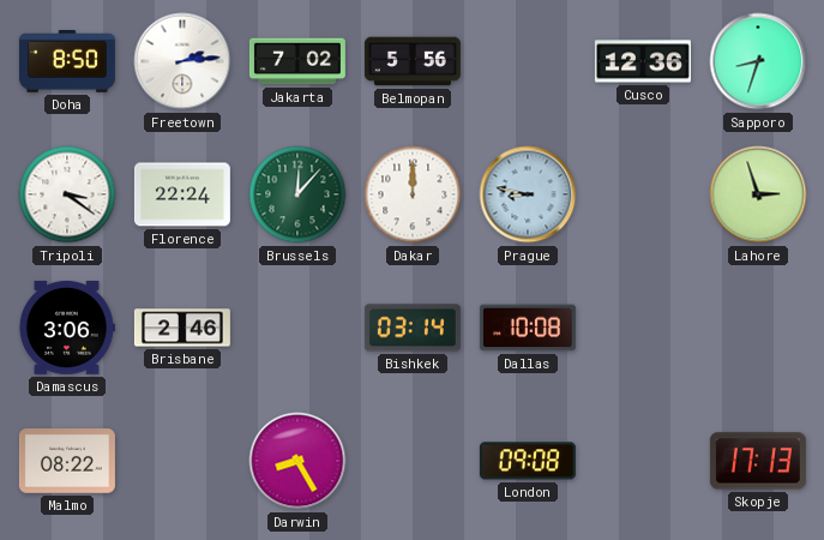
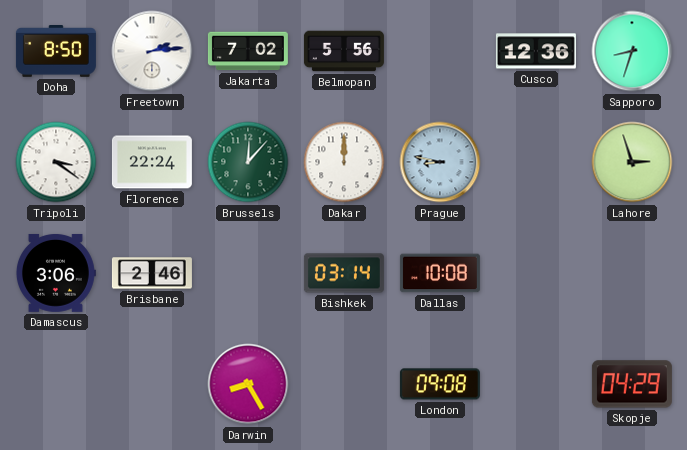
Malmo: 08:22 -> none
Skopje: 17:13 -> 04:29
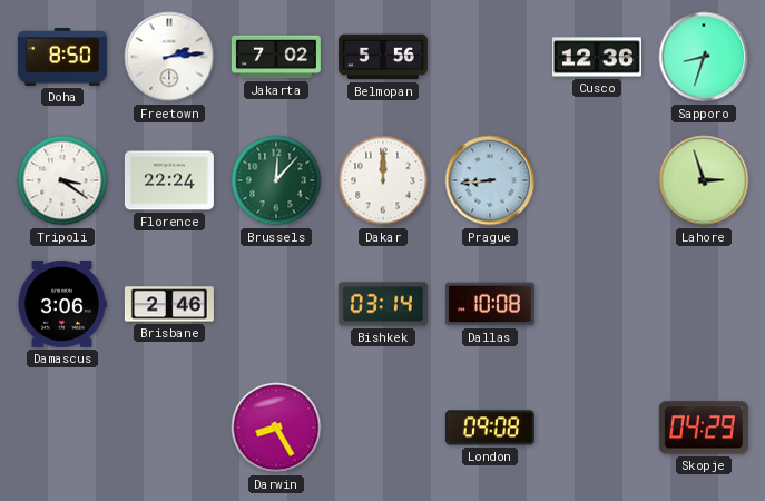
Prague: 8:47 -> 8:44
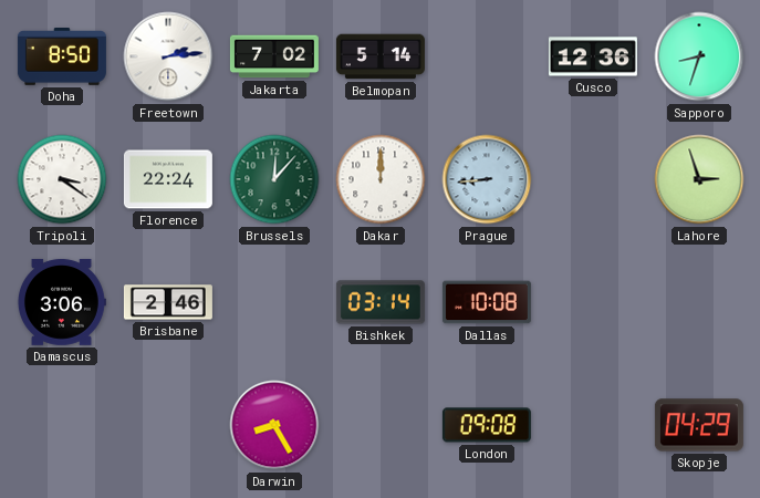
Belmopan: 5:56 -> 5:14
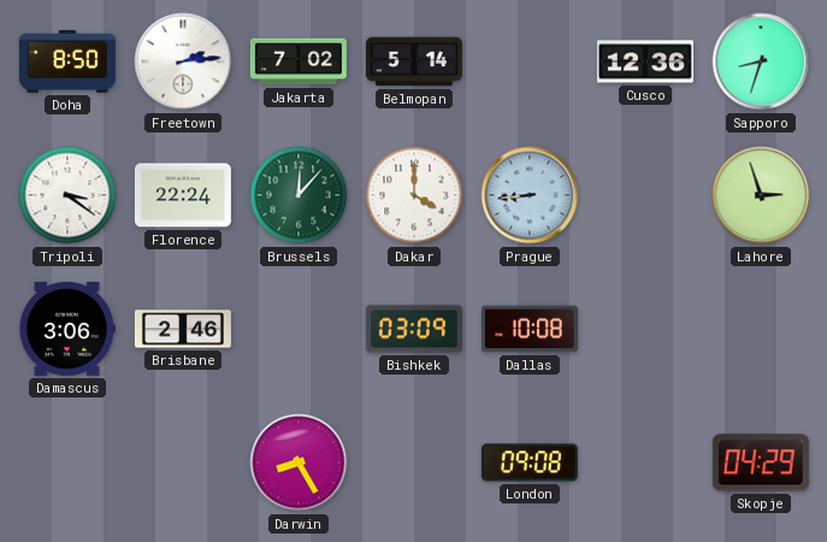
Dakar: 12:00 -> 4:00
Bishkek: 03:14 -> 03:09
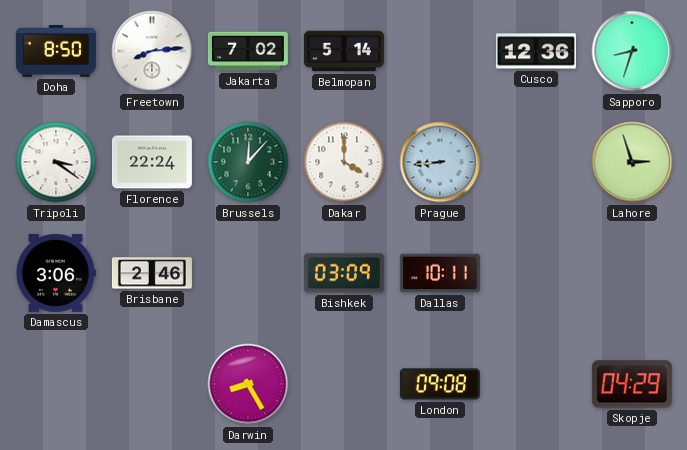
Freetown: 2:14 -> 8:14
Dallas: 10:08 -> 10:11
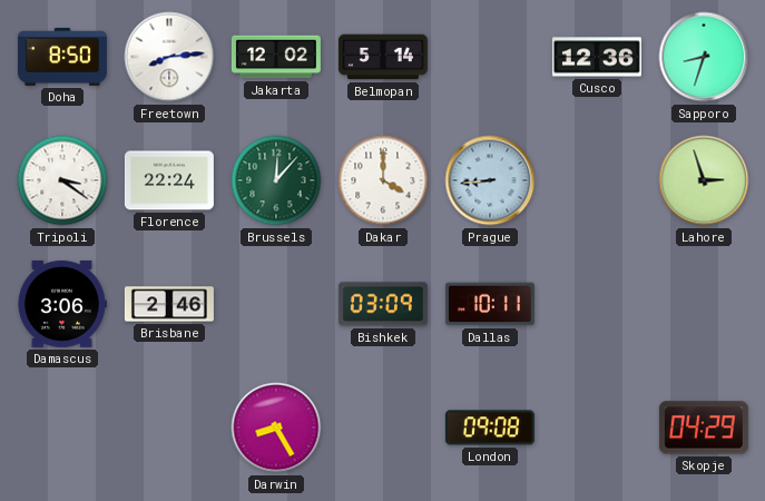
Jakarta: 7:02 -> 12:02
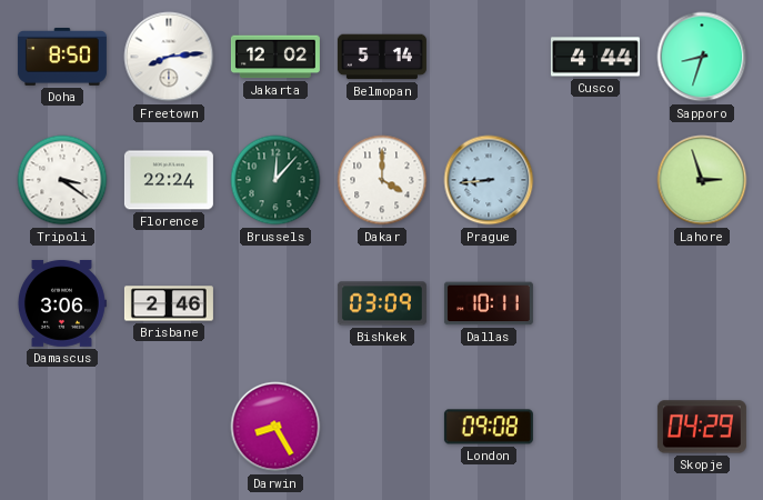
Cusco: 12:36 -> 4:44
